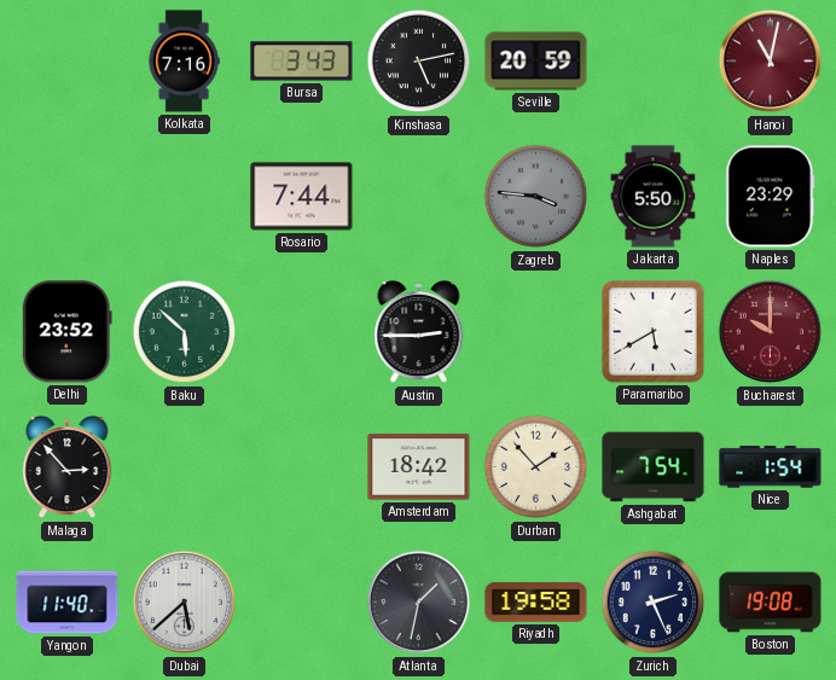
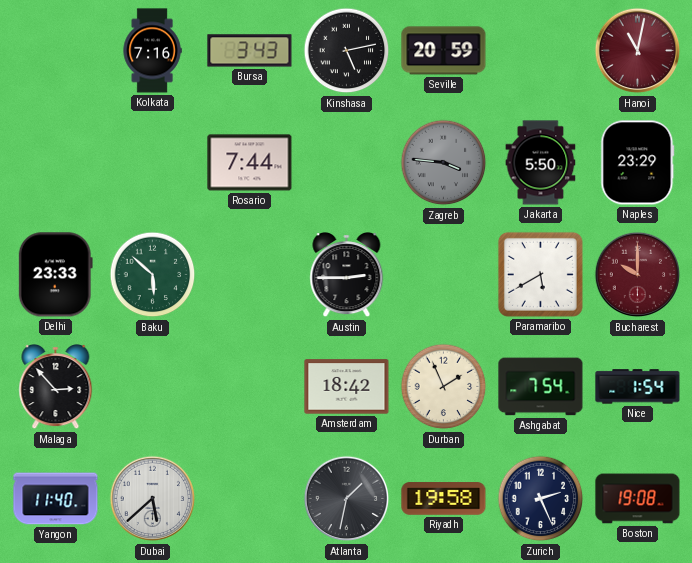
Delhi: 23:52 -> 23:33
Durban: 1:53 -> 1:56
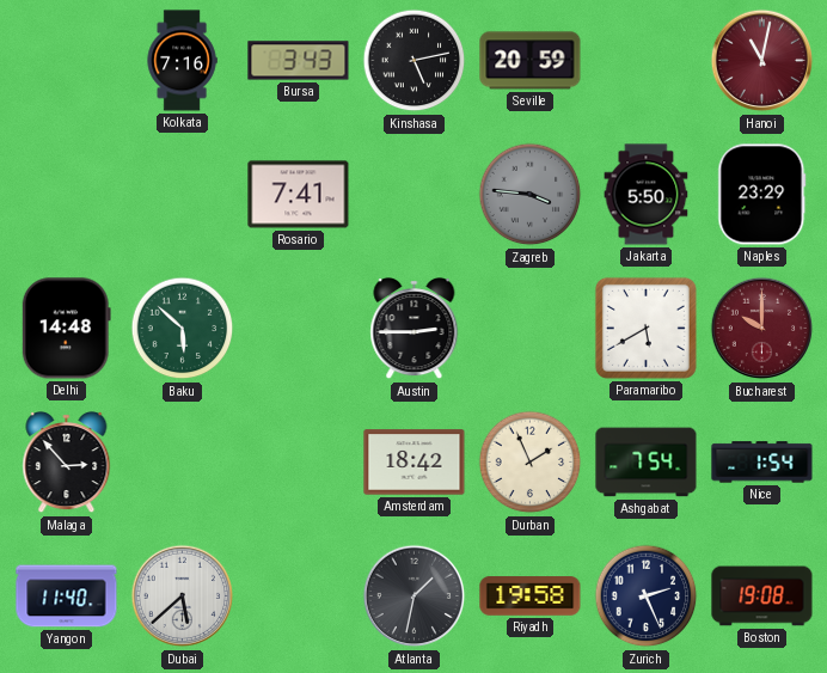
Rosario: 7:44 -> 7:41
Delhi: 23:33 -> 14:48
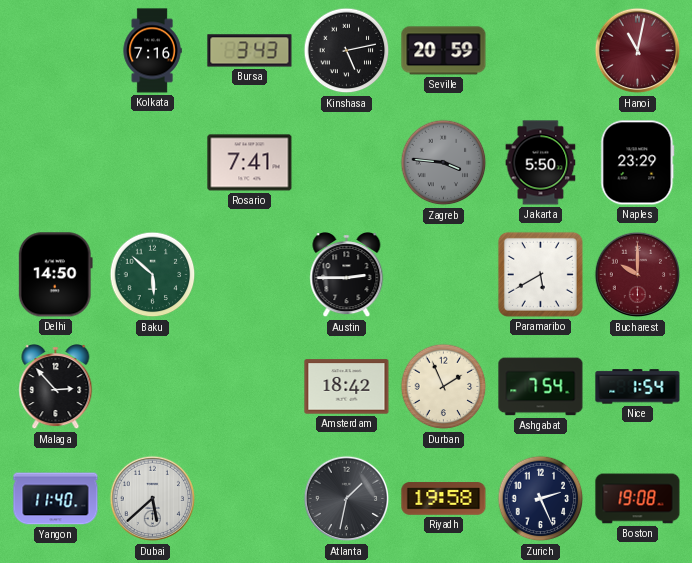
Delhi: 14:48 -> 14:50
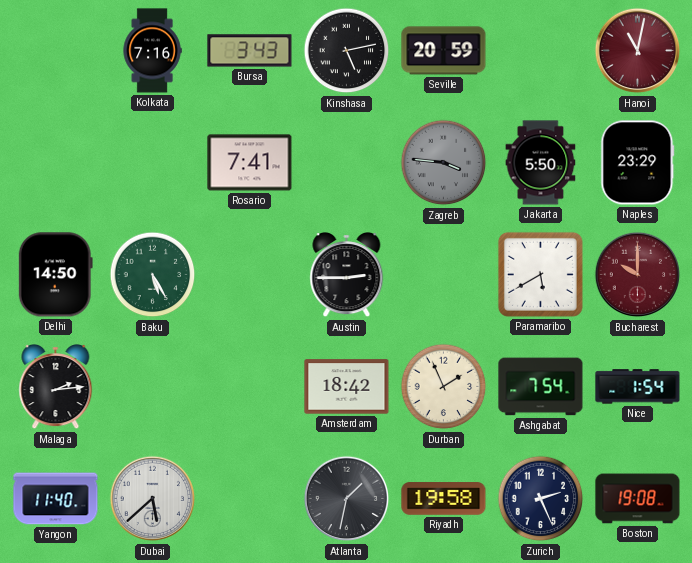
Baku: 5:52 -> 5:25
Malaga: 2:53 -> 2:14
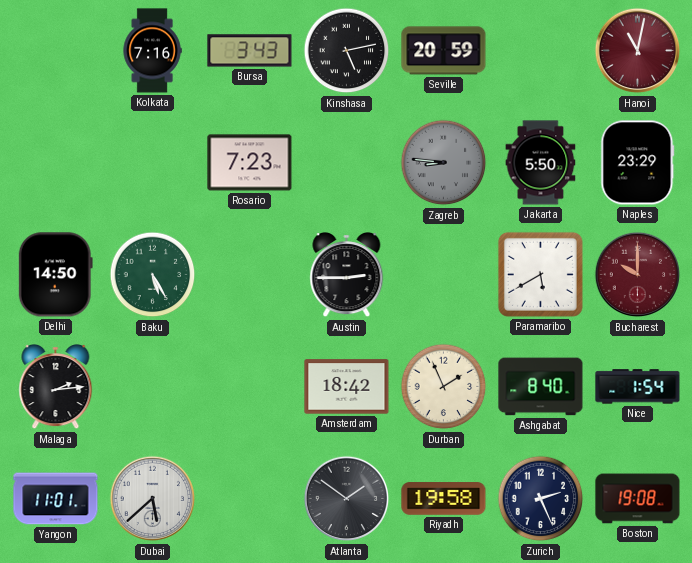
Rosario: 7:41 -> 7:23
Zagreb: 3:46 -> 8:46
Ashgabat: 7:54 -> 8:40
Yangon: 11:40 -> 11:01
Atlanta: 1:32 -> 1:51
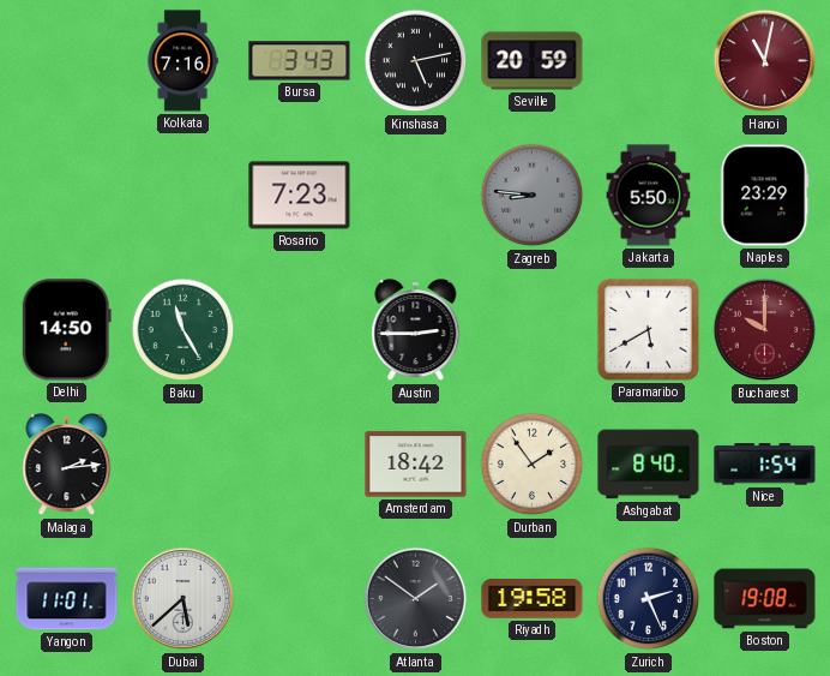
Baku: 5:25 -> 11:25
Durban: 1:56 -> 1:54
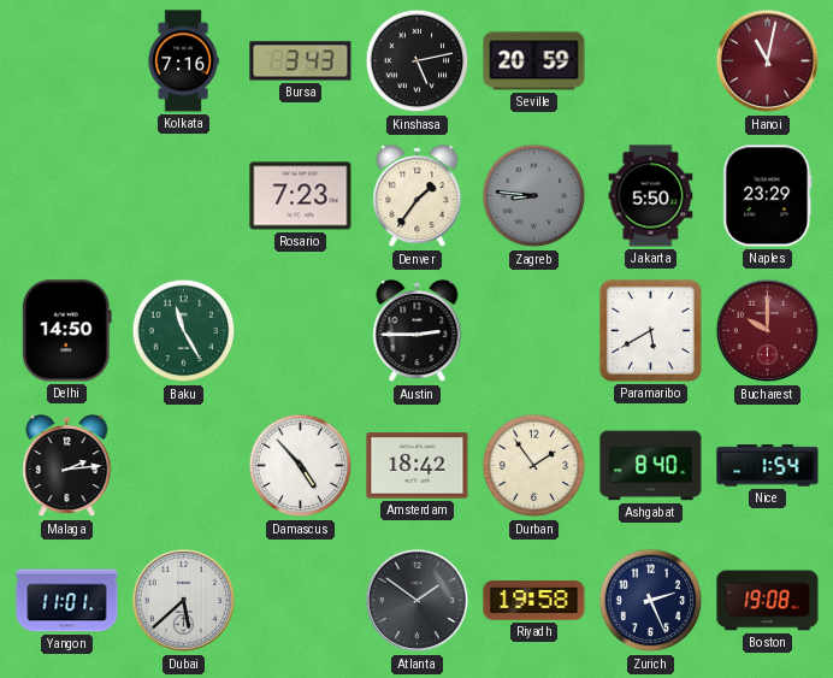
Denver: none -> 1:36
Damascus: none -> 4:53
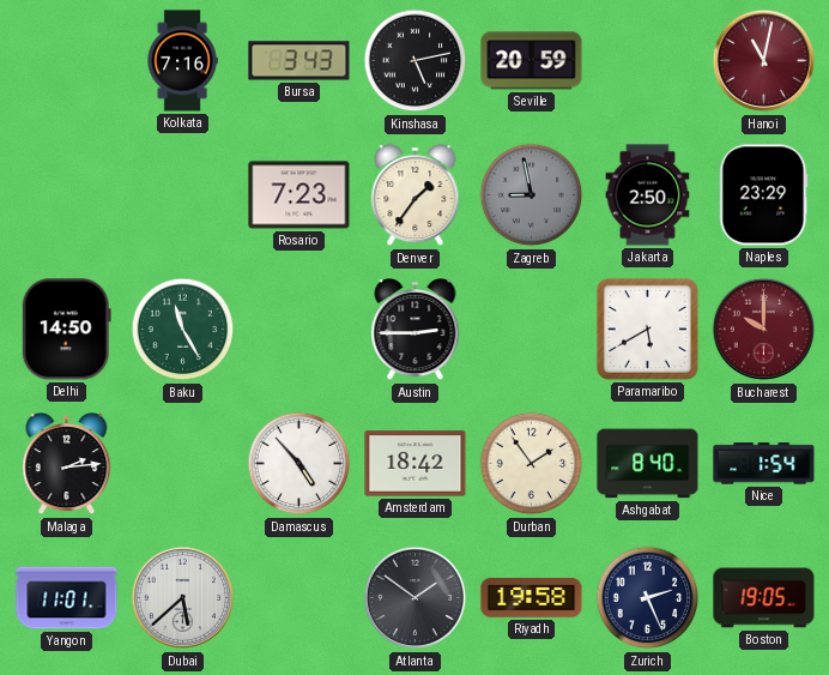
Zagreb: 8:46 -> 8:58
Jakarta: 5:50 -> 2:50
Boston: 19:08 -> 19:05
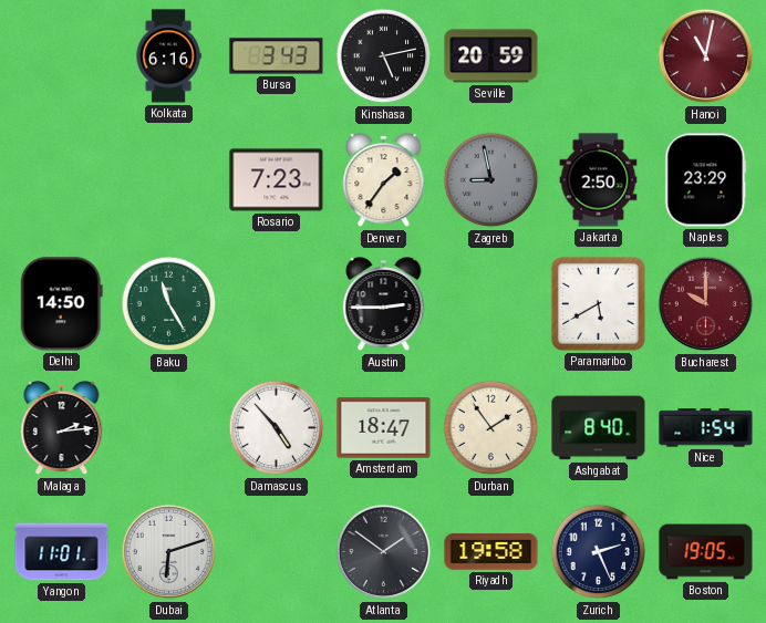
Kolkata: 7:16 -> 6:16
Amsterdam: 18:42 -> 18:47
Dubai: 5:38 -> 6:12
